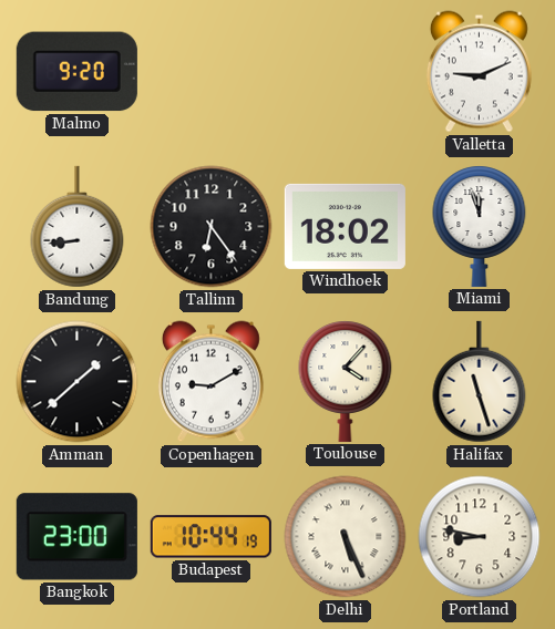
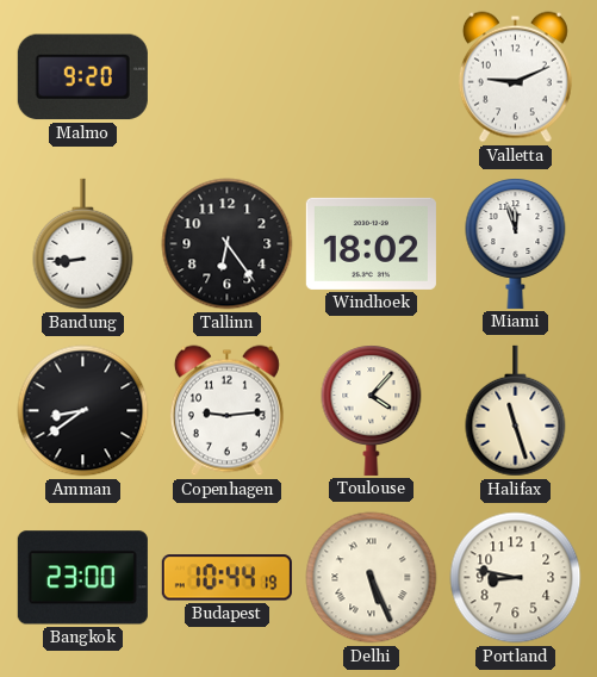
Amman: 1:38 -> 8:39
Copenhagen: 9:10 -> 9:14
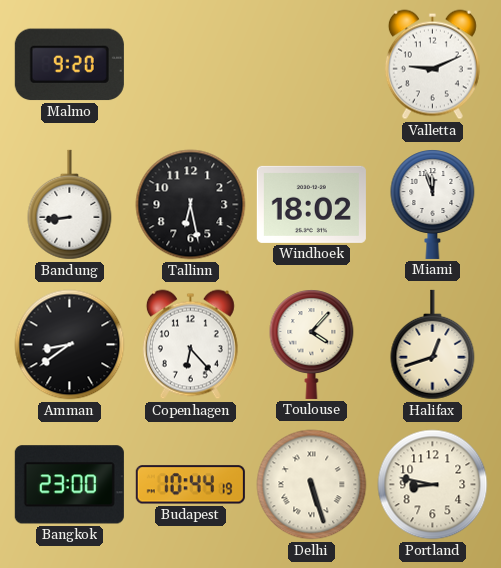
Tallinn: 6:24 -> 6:28
Copenhagen: 9:14 -> 6:23
Halifax: 11:27 -> 12:42
Delhi: 5:26 -> 5:27
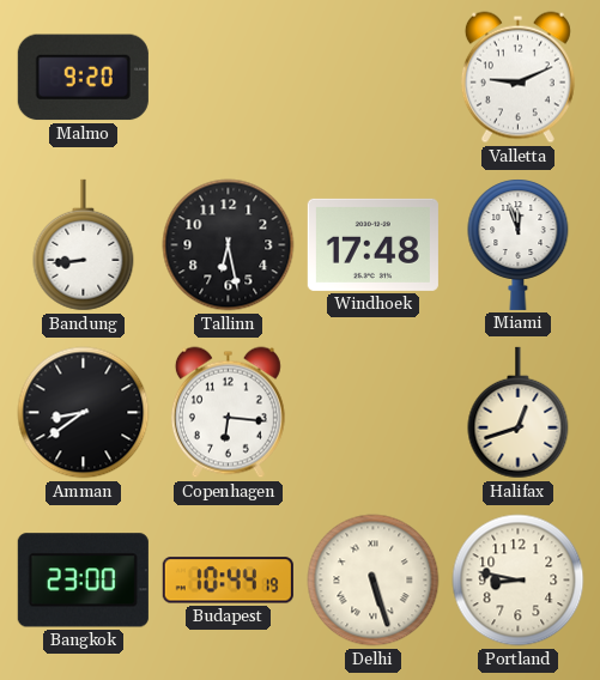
Windhoek: 18:02 -> 17:48
Copenhagen: 6:23 -> 6:16
Toulouse: 4:07 -> none
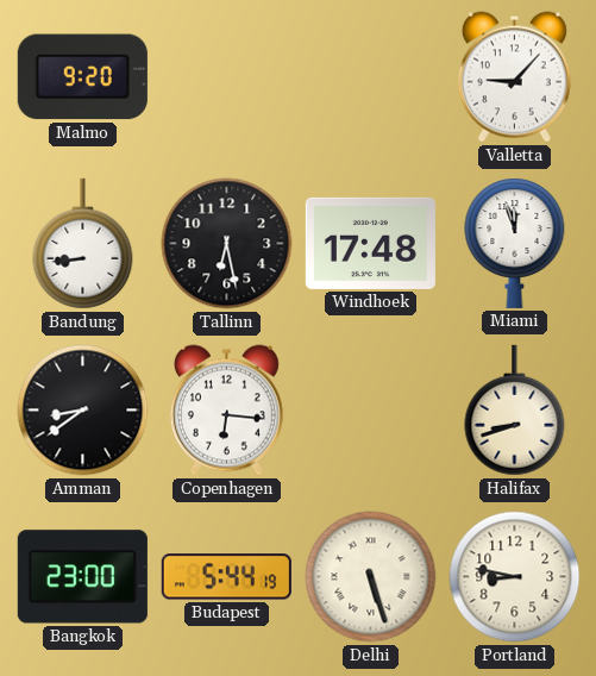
Valletta: 9:11 -> 9:07
Halifax: 12:42 -> 8:42
Budapest: 10:44 -> 5:44
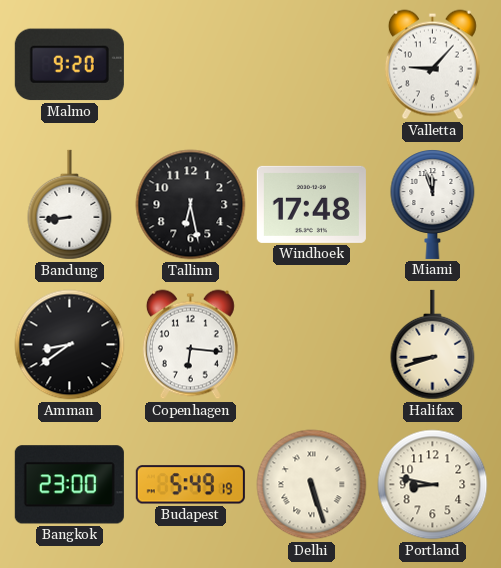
Budapest: 5:44 -> 5:49
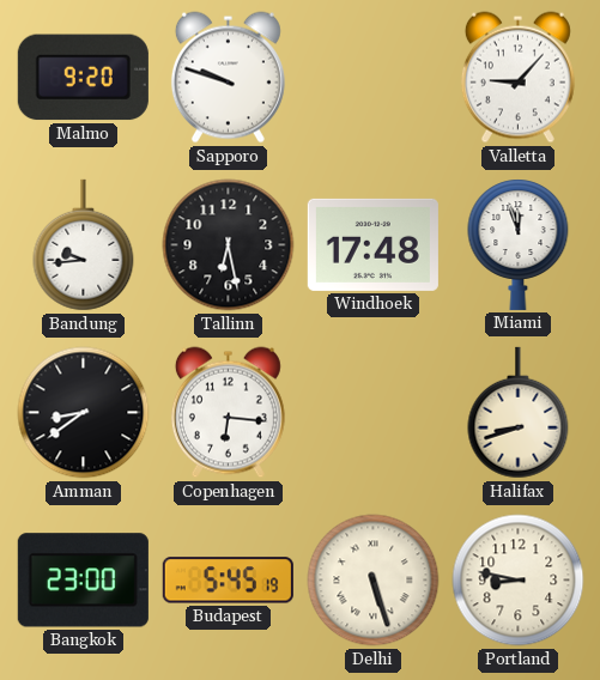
Sapporo: none -> 9:48
Bandung: 8:44 -> 9:44
Budapest: 5:49 -> 5:45
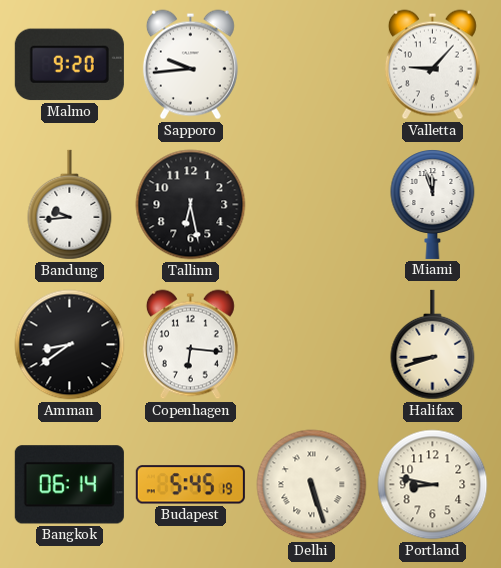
Sapporo: 9:48 -> 9:44
Windhoek: 17:48 -> none
Bangkok: 23:00 -> 06:14
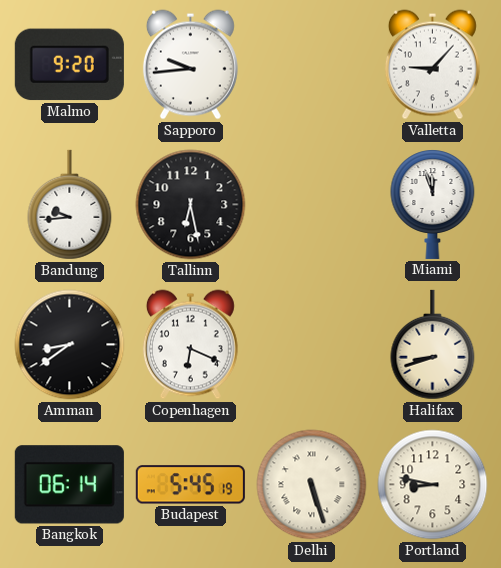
Copenhagen: 6:16 -> 6:19
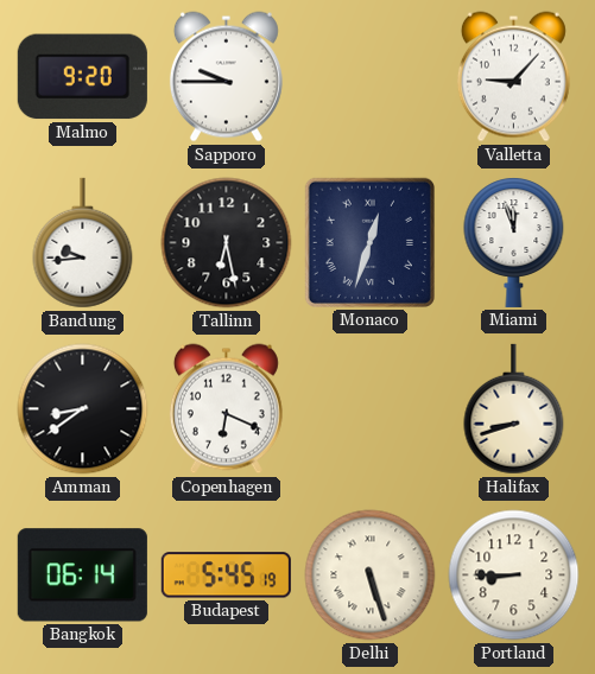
Sapporo: 9:44 -> 9:45
Monaco: none -> 12:33
Portland: 8:47 -> 8:45
